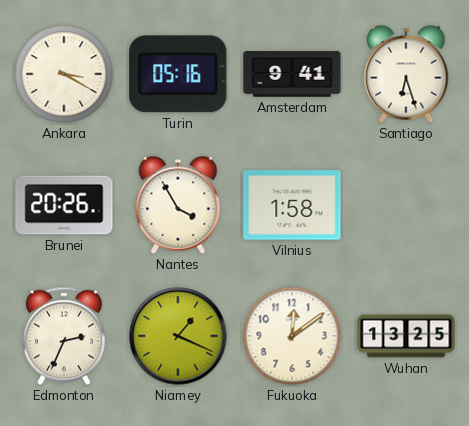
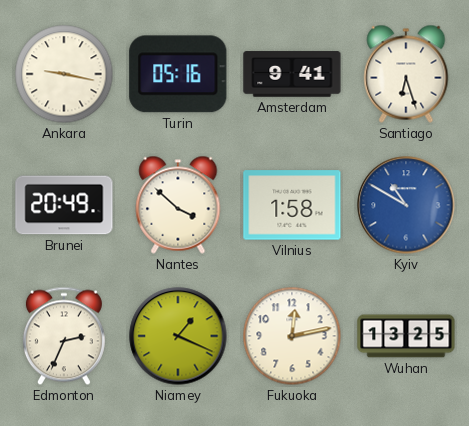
Ankara: 3:20 -> 9:17
Brunei: 20:26 -> 20:49
Nantes: 3:55 -> 3:52
Kyiv: none -> 10:50
Fukuoka: 12:09 -> 12:13
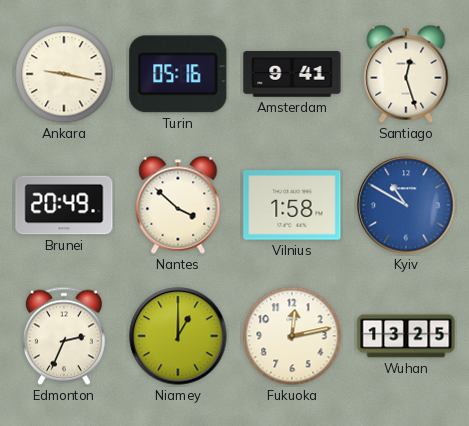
Santiago: 6:27 -> 12:27
Niamey: 1:19 -> 1:00
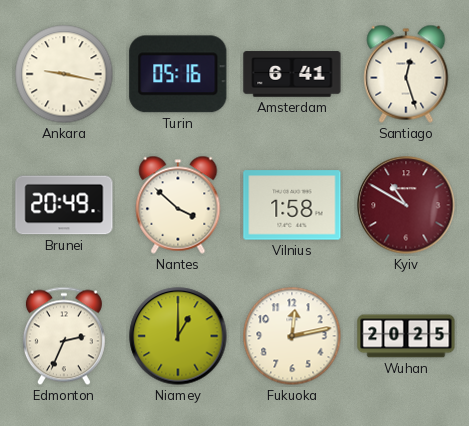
Amsterdam: 9:41 -> 6:41
Kyiv dial: blue -> burgundy
Wuhan: 13:25 -> 20:25
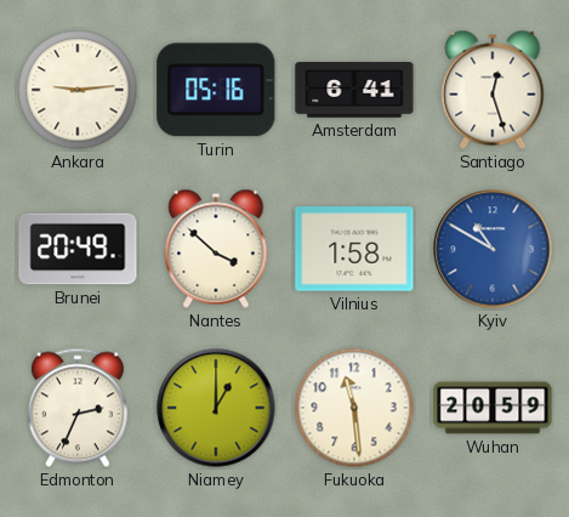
Ankara: 9:17 -> 9:14
Kyiv dial: burgundy -> blue
Fukuoka: 12:13 -> 11:29
Wuhan: 20:25 -> 20:59
